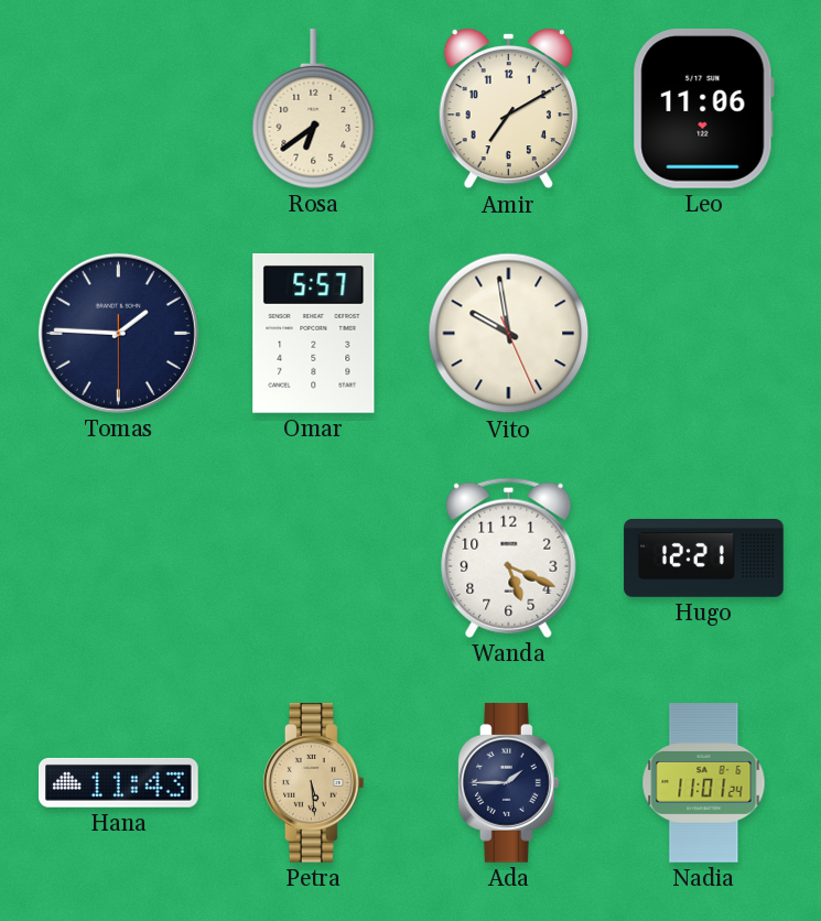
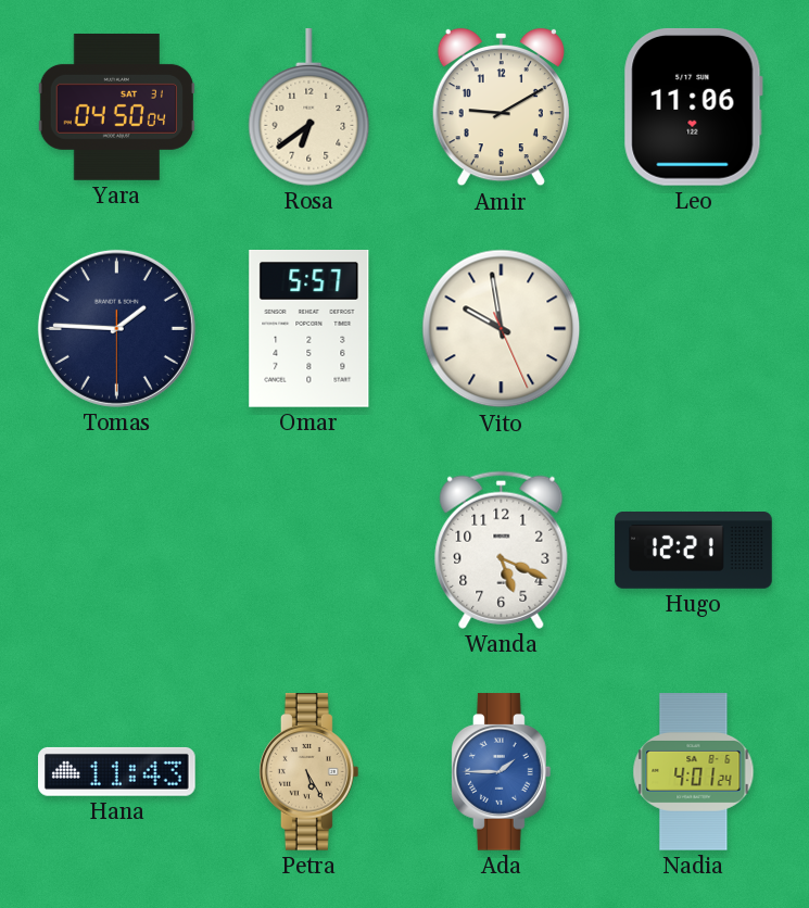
Yara: none -> 04:50
Amir: 7:10 -> 9:10
Petra: 5:29 -> 5:25
Ada dial: navy -> blue
Nadia: 11:01 -> 4:01
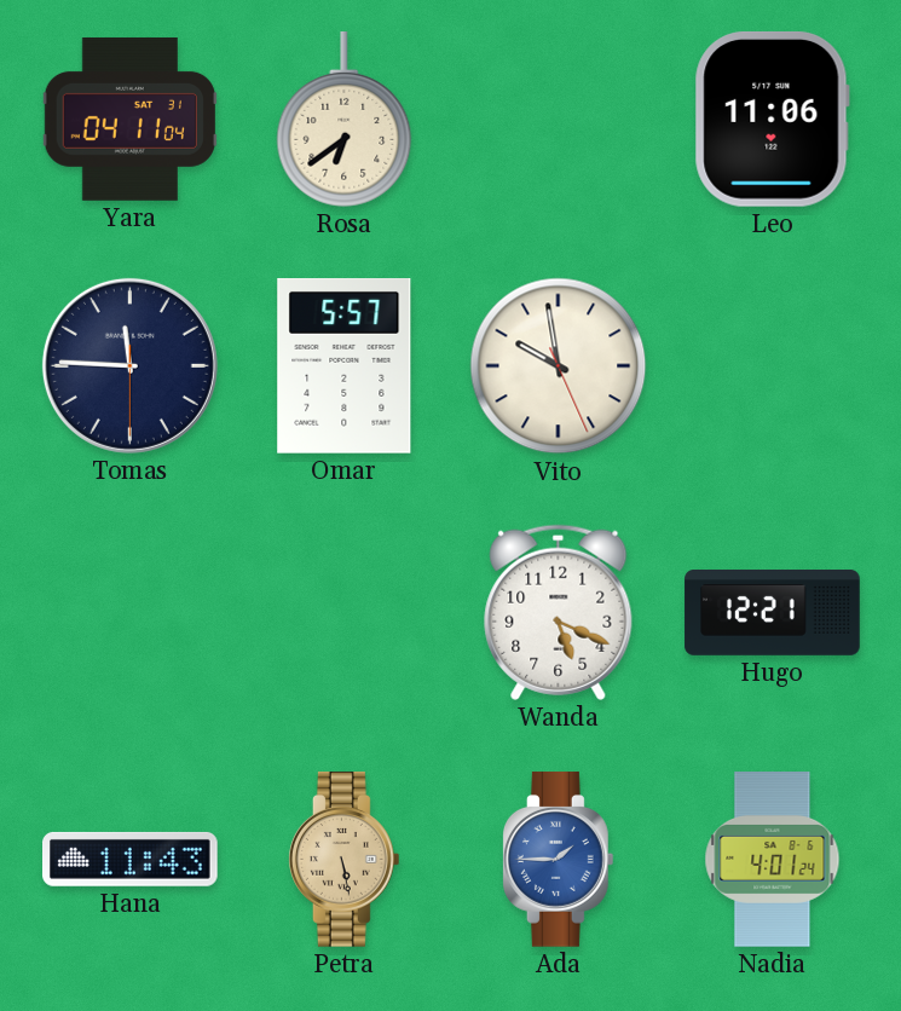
Yara: 04:50 -> 04:11
Amir: 9:10 -> none
Tomas: 1:45 -> 11:45
Petra: 5:25 -> 5:28
